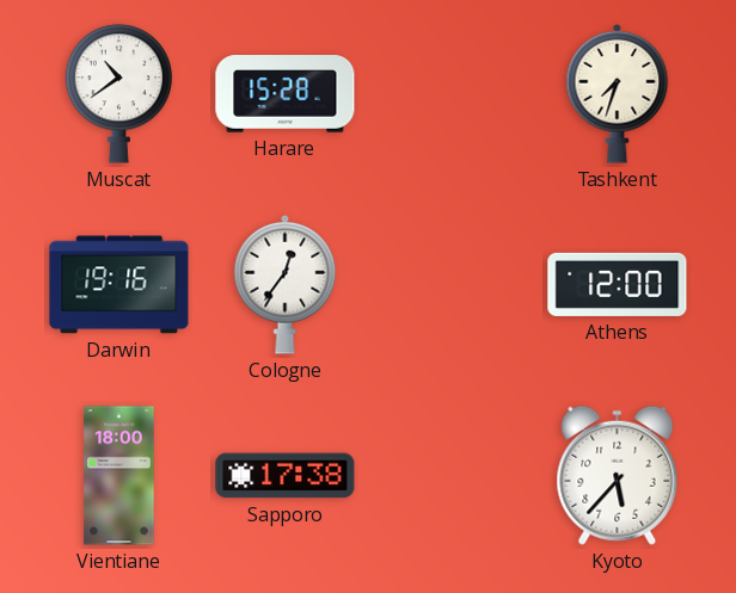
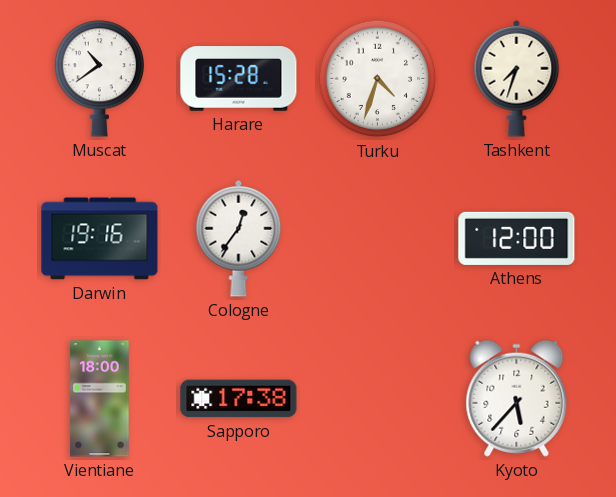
Turku: none -> 4:33
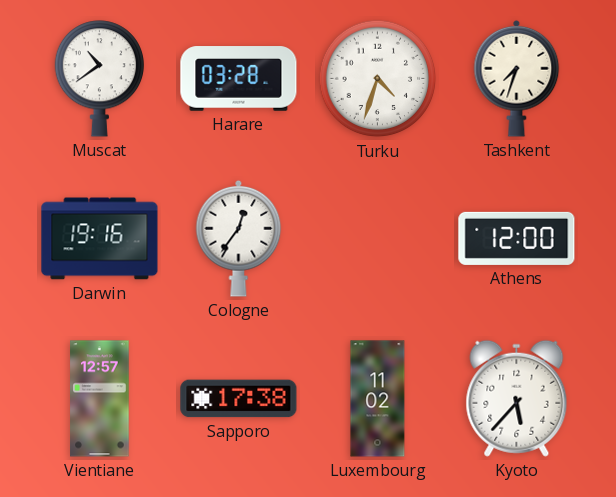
Harare: 15:28 -> 03:28
Vientiane: 18:00 -> 12:57
Luxembourg: none -> 11:02
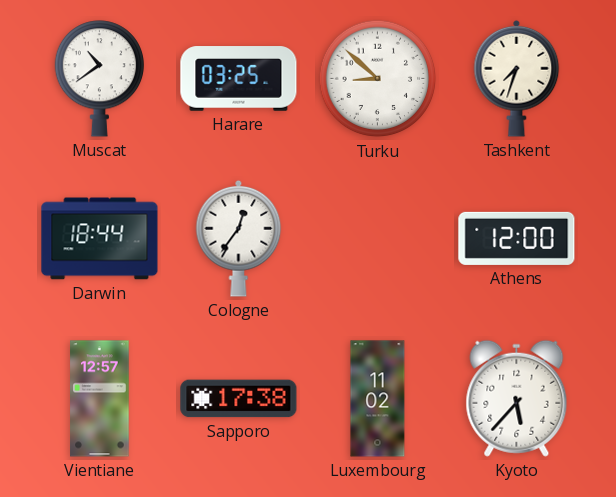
Harare: 03:28 -> 03:25
Turku: 4:33 -> 8:52
Darwin: 19:16 -> 18:44
